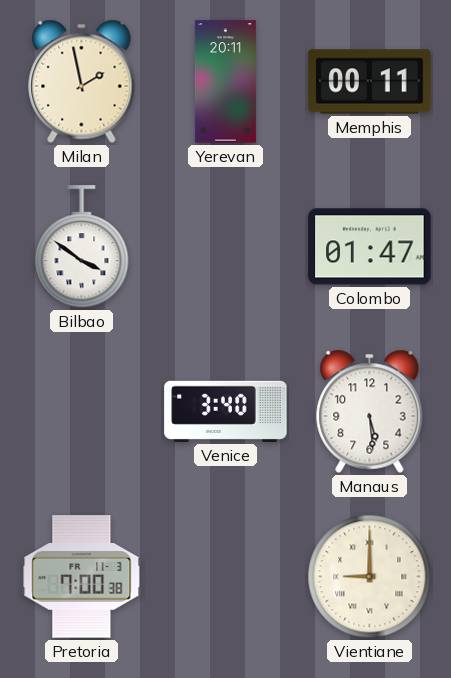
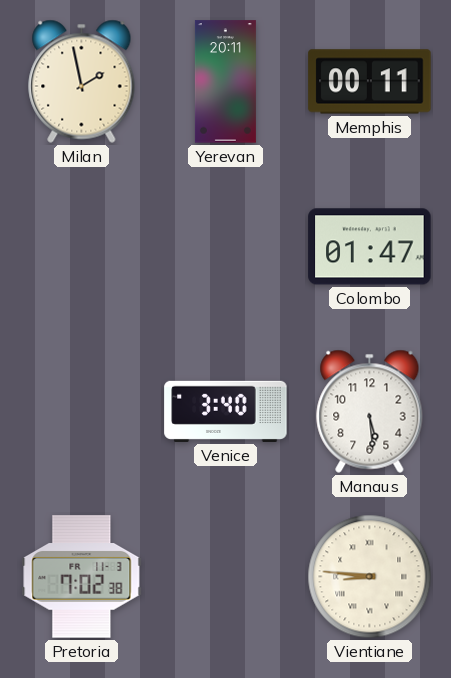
Bilbao: 3:51 -> none
Pretoria: 7:00 -> 7:02
Vientiane: 9:00 -> 8:46
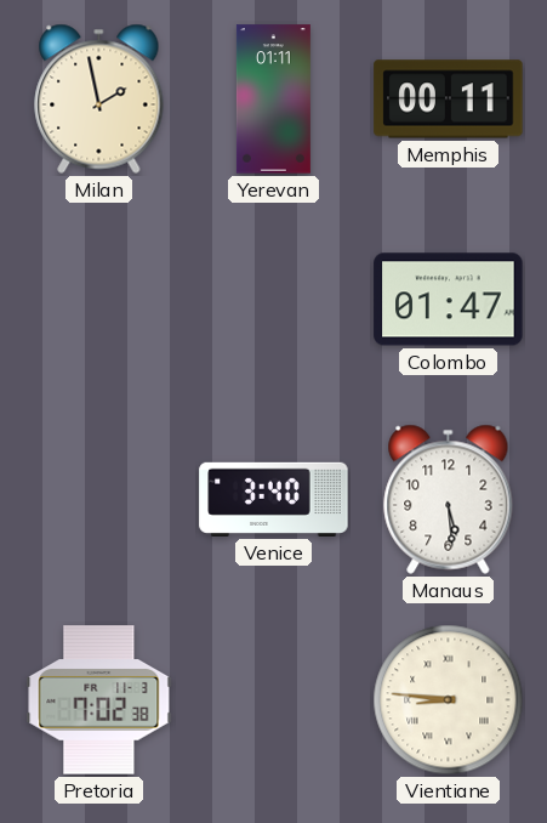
Yerevan: 20:11 -> 01:11
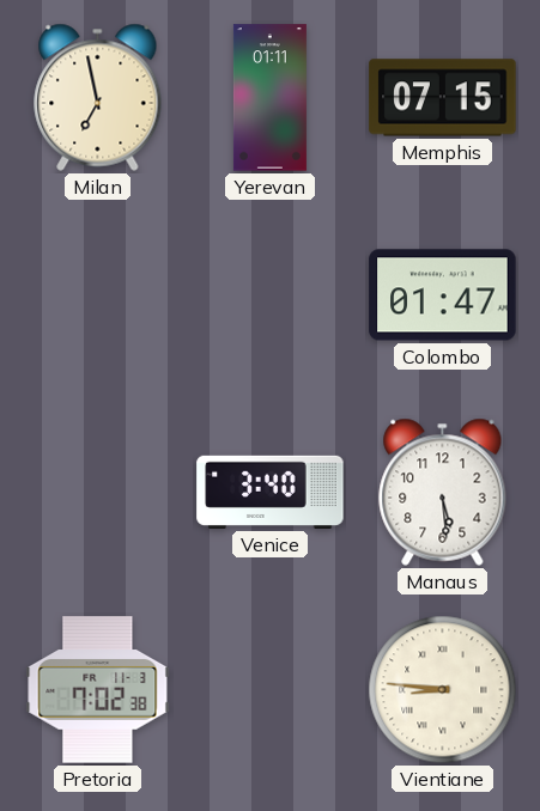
Milan: 1:58 -> 6:58
Memphis: 00:11 -> 07:15
